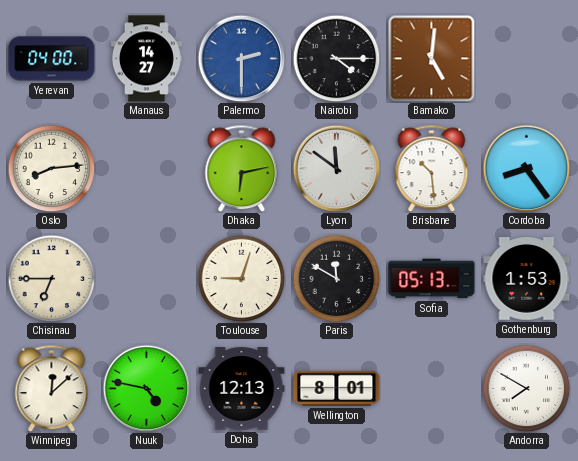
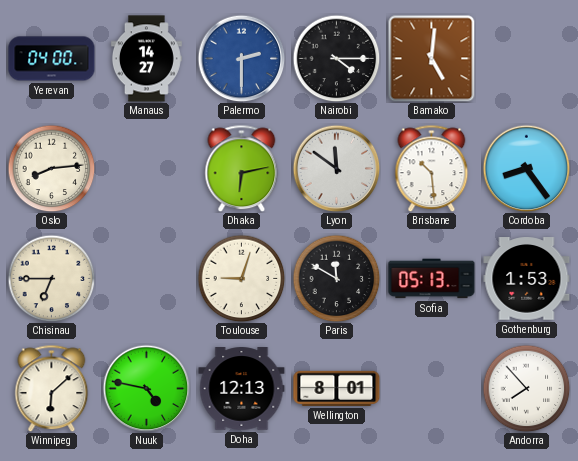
Winnipeg: 12:08 -> 6:08
Andorra: 7:50 -> 7:53
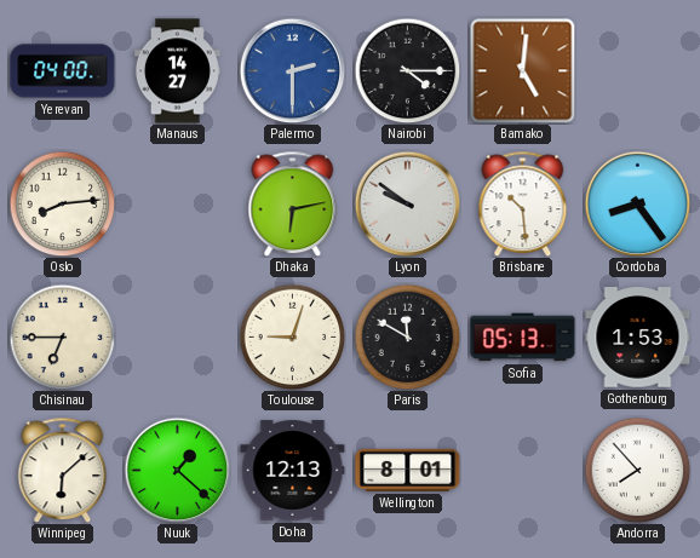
Lyon: 11:51 -> 9:51
Nuuk: 4:47 -> 1:22
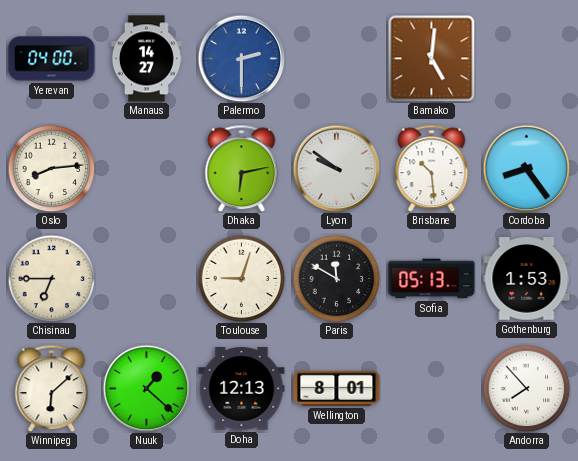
Nairobi: 4:15 -> none
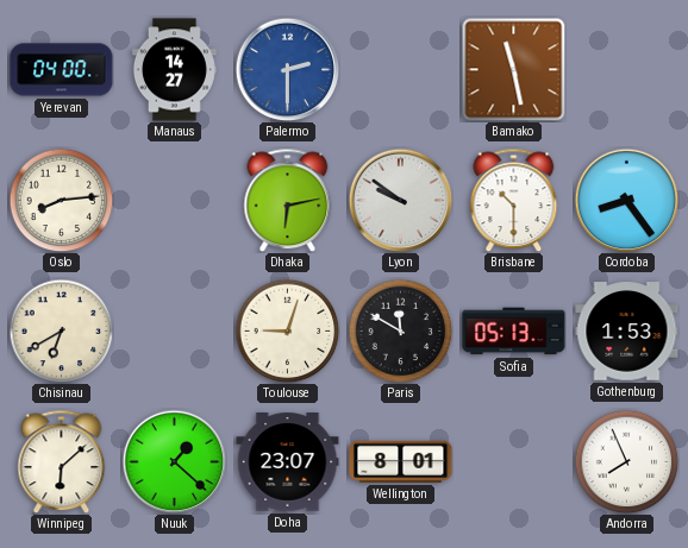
Bamako: 5:01 -> 11:28
Brisbane: 10:29 -> 10:30
Chisinau: 6:45 -> 6:40
Doha: 12:13 -> 23:07
Andorra: 7:53 -> 7:56
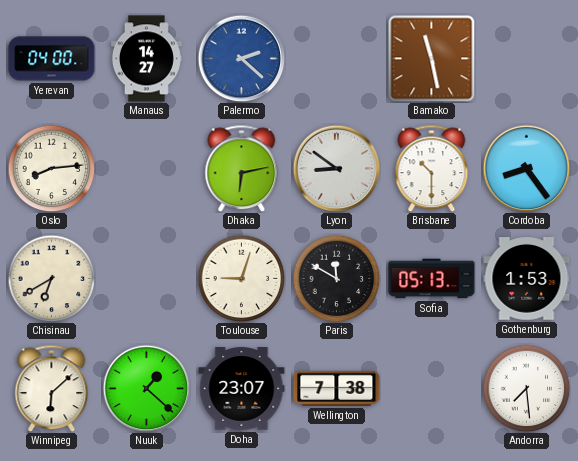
Palermo: 2:30 -> 2:22
Lyon: 9:51 -> 8:51
Wellington: 8:01 -> 7:38
Andorra: 7:56 -> 7:29
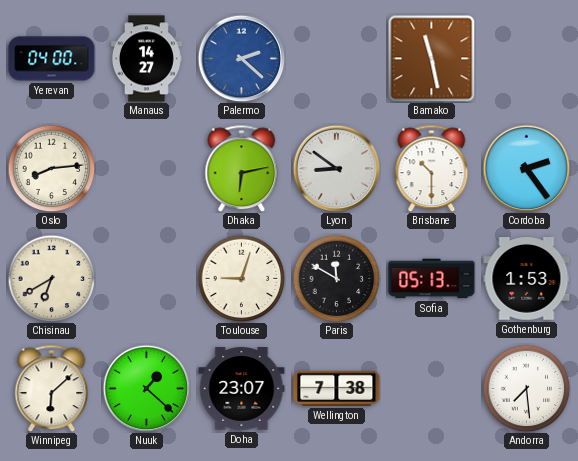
Cordoba: 8:24 -> 2:24
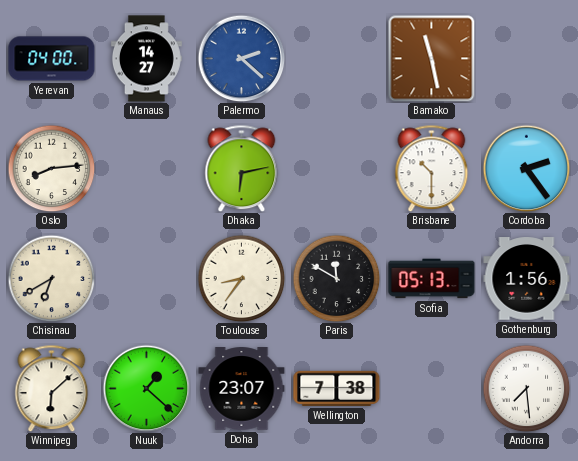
Lyon: 8:51 -> none
Toulouse: 9:03 -> 8:36
Gothenburg: 1:53 -> 1:56
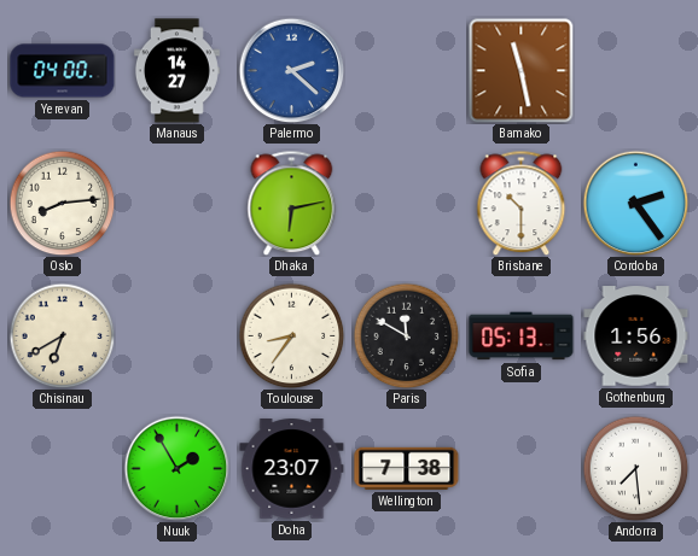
Winnipeg: 6:08 -> none
Nuuk: 1:22 -> 1:55
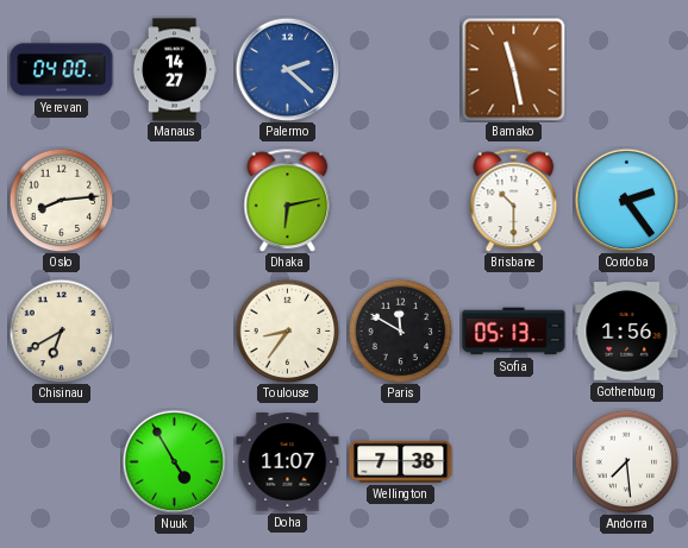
Nuuk: 1:55 -> 4:55
Doha: 23:07 -> 11:07
